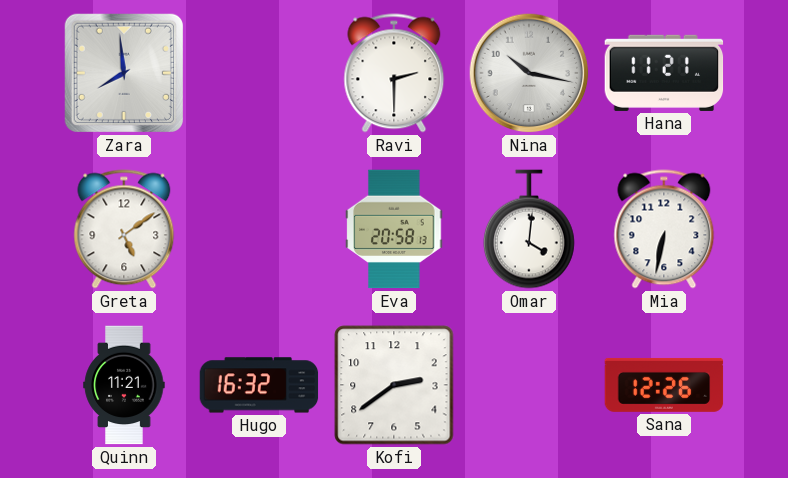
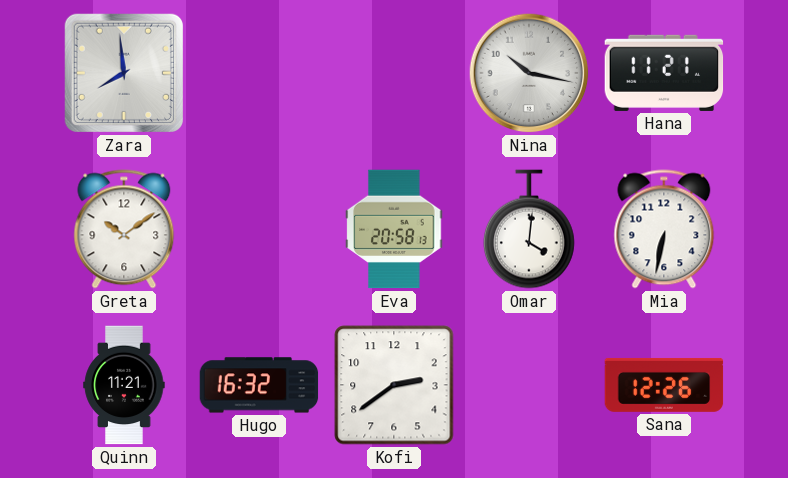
Ravi: 2:30 -> none
Greta: 5:09 -> 10:09
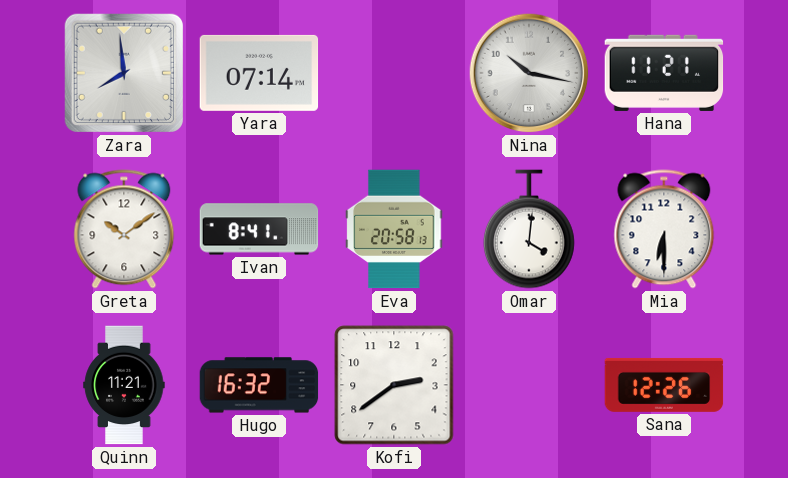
Yara: none -> 07:14
Ivan: none -> 8:41
Mia: 6:32 -> 6:30
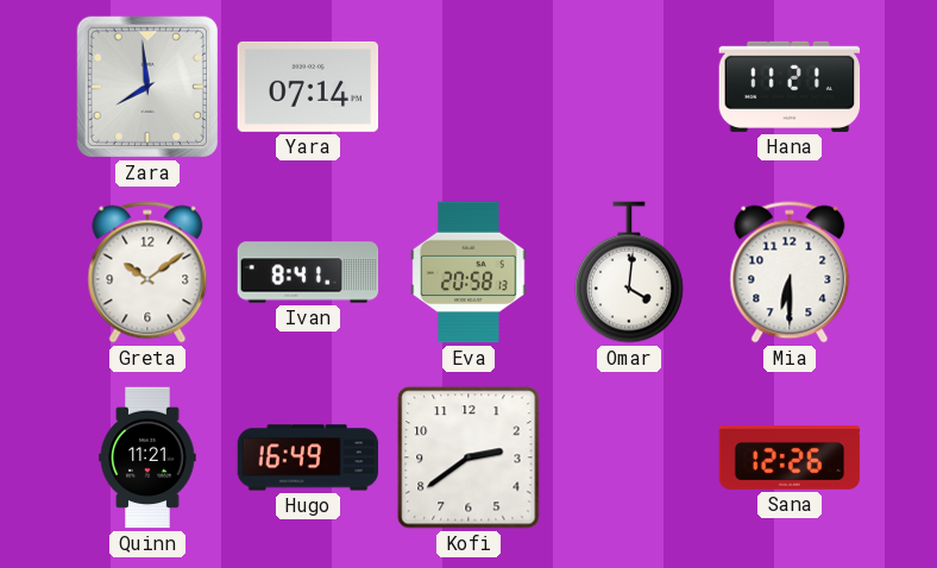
Nina: 10:17 -> none
Hugo: 16:32 -> 16:49
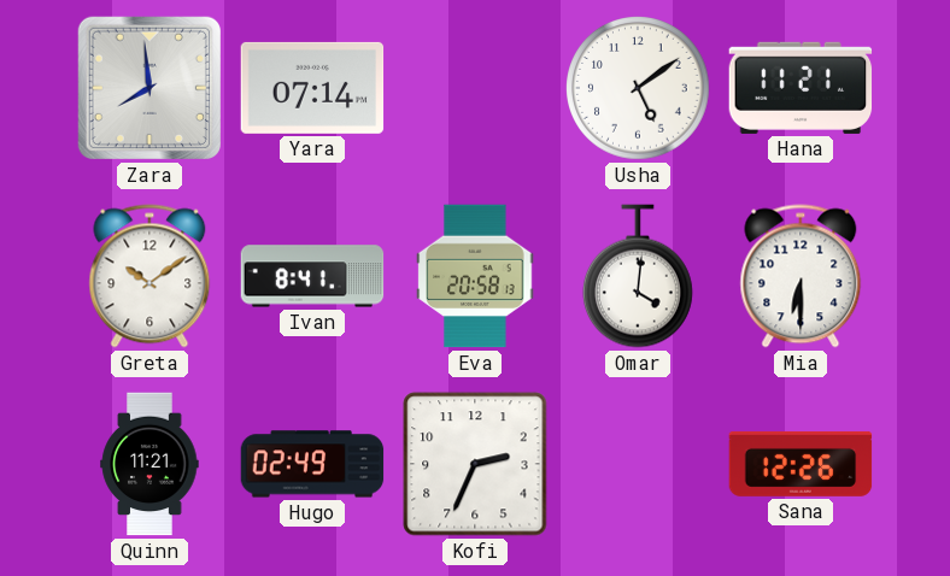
Usha: none -> 5:09
Hugo: 16:49 -> 02:49
Kofi: 2:39 -> 2:34
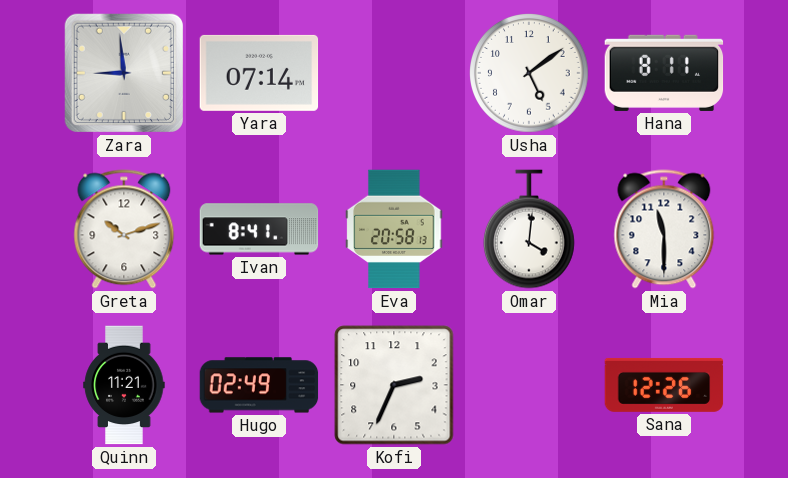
Zara: 7:59 -> 8:59
Hana: 11:21 -> 8:11
Greta: 10:09 -> 10:12
Mia: 6:30 -> 11:30
